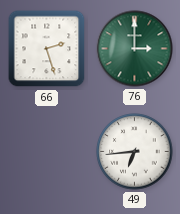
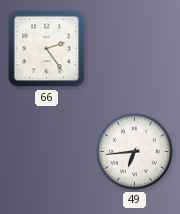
66: 2:27 -> 2:24
76: 3:00 -> none
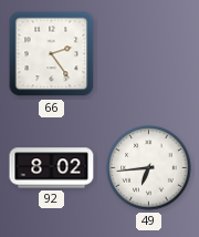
92: none -> 8:02
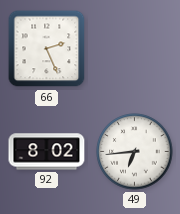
66: 2:24 -> 2:26
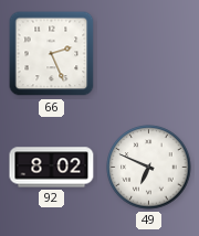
49: 6:44 -> 6:49
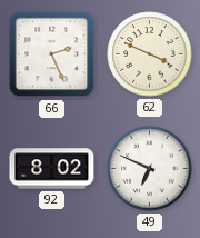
62: none -> 3:49
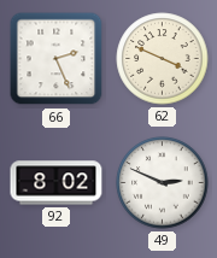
49: 6:49 -> 2:49
